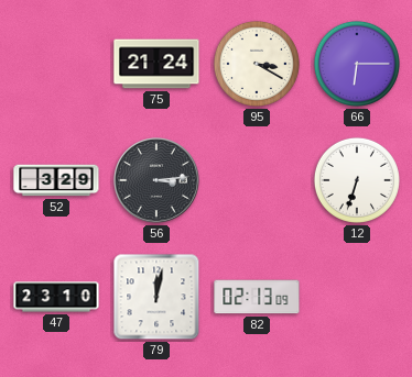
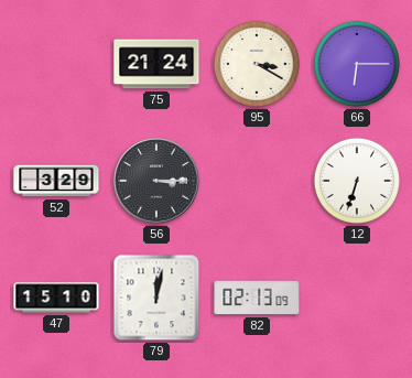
56: 3:14 -> 3:15
47: 23:10 -> 15:10
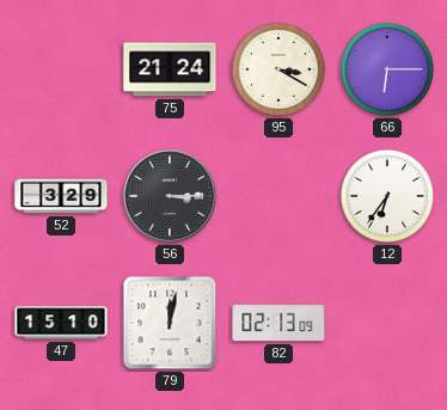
12: 6:33 -> 6:36
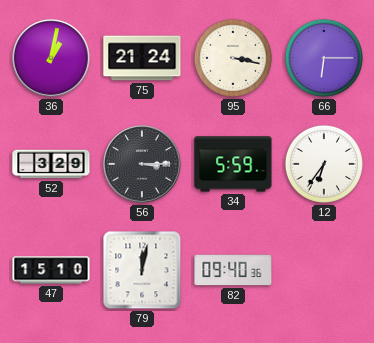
36: none -> 1:02
95: 3:20 -> 3:17
34: none -> 5:59
82: 02:13 -> 09:40
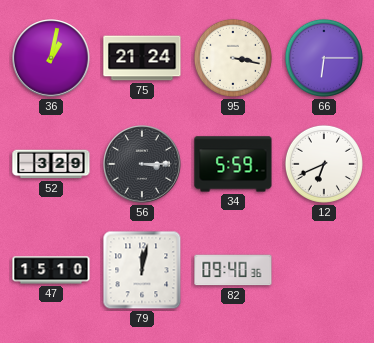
12: 6:36 -> 6:41
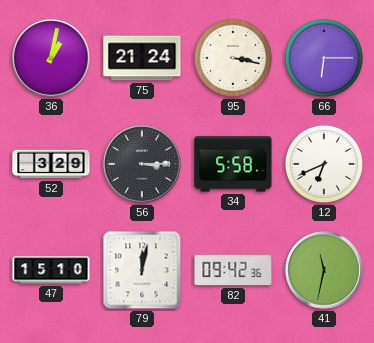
34: 5:59 -> 5:58
82: 09:40 -> 09:42
41: none -> 11:32
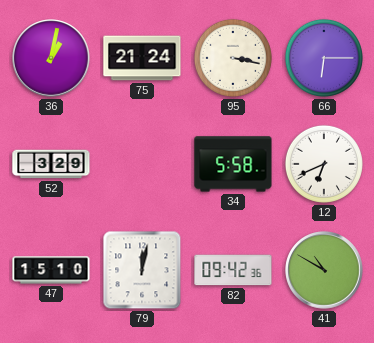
56: 3:15 -> none
41: 11:32 -> 10:50
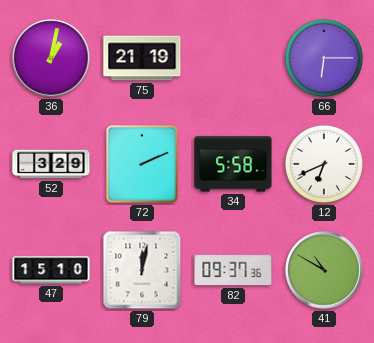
75: 21:24 -> 21:19
95: 3:17 -> none
72: none -> 2:11
82: 09:42 -> 09:37
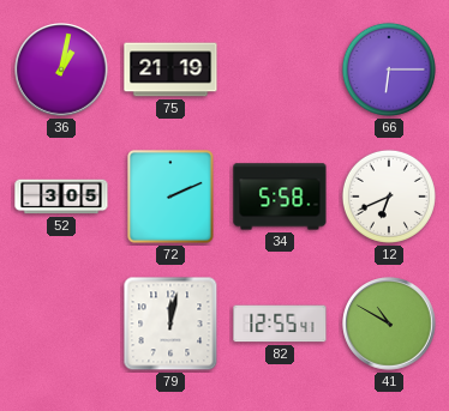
52: 3:29 -> 3:05
47: 15:10 -> none
82: 09:37 -> 12:55
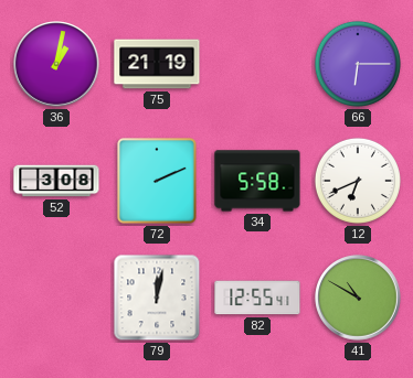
52: 3:05 -> 3:08
